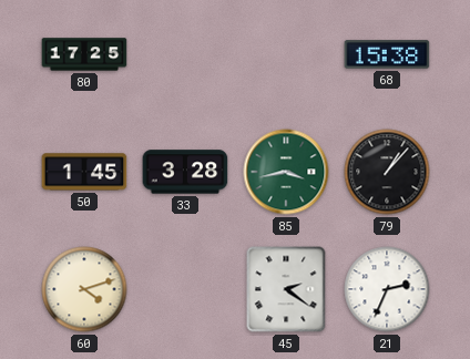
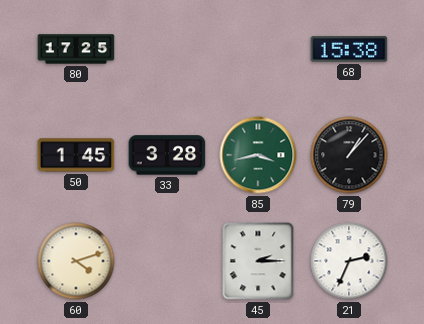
45: 2:21 -> 2:15
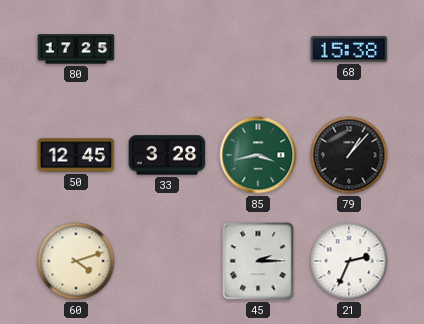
50: 1:45 -> 12:45
